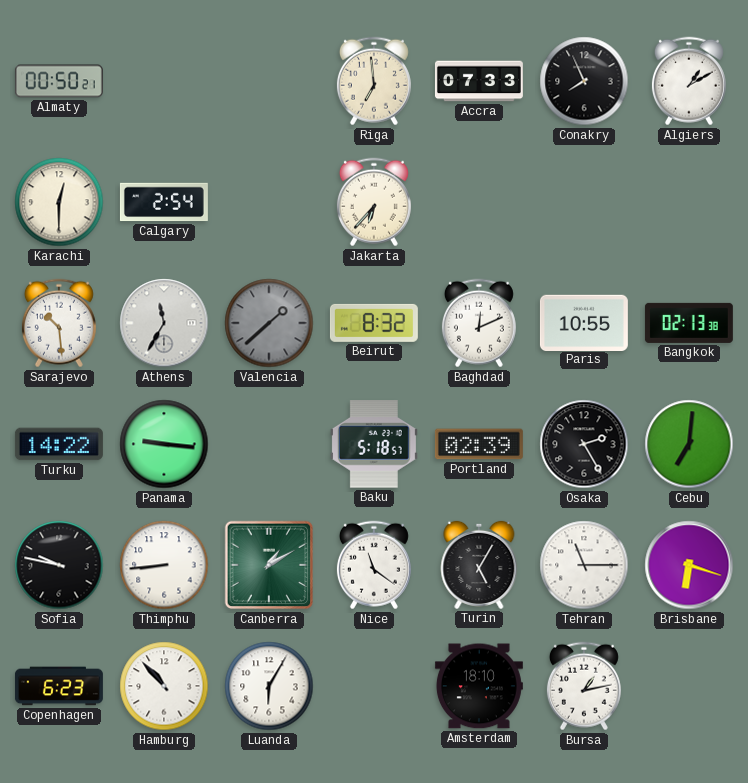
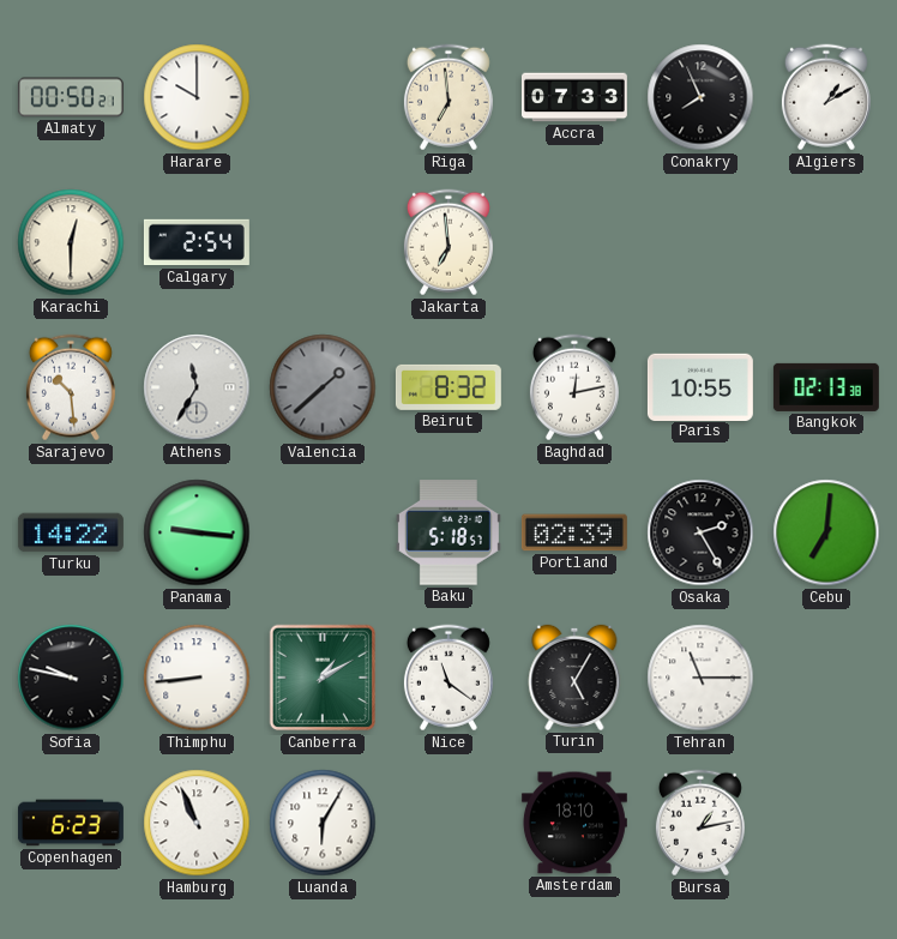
Harare: none -> 10:00
Jakarta: 6:37 -> 6:59
Baghdad: 12:11 -> 12:13
Brisbane: 6:18 -> none
Hamburg: 10:53 -> 10:56
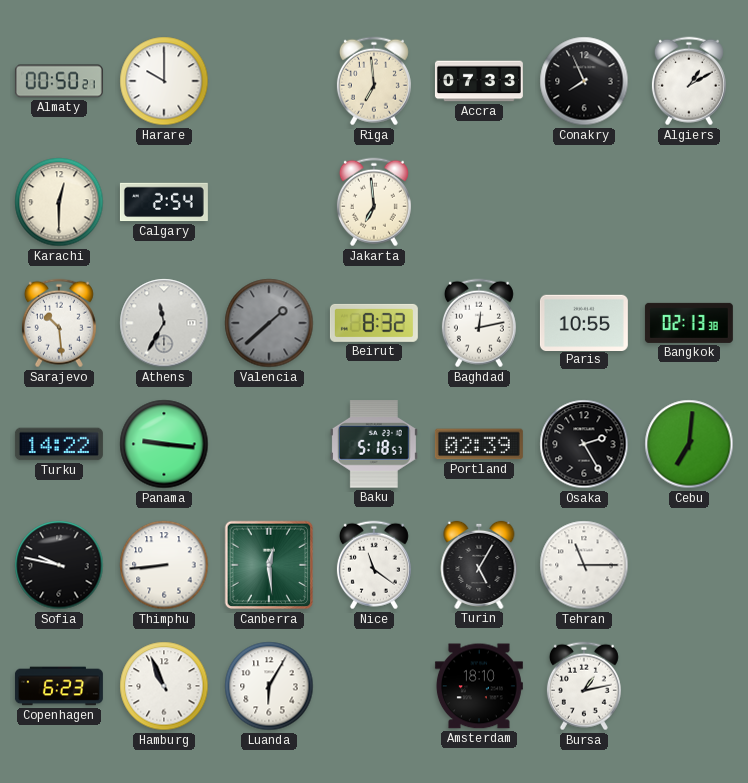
Canberra: 1:10 -> 12:29
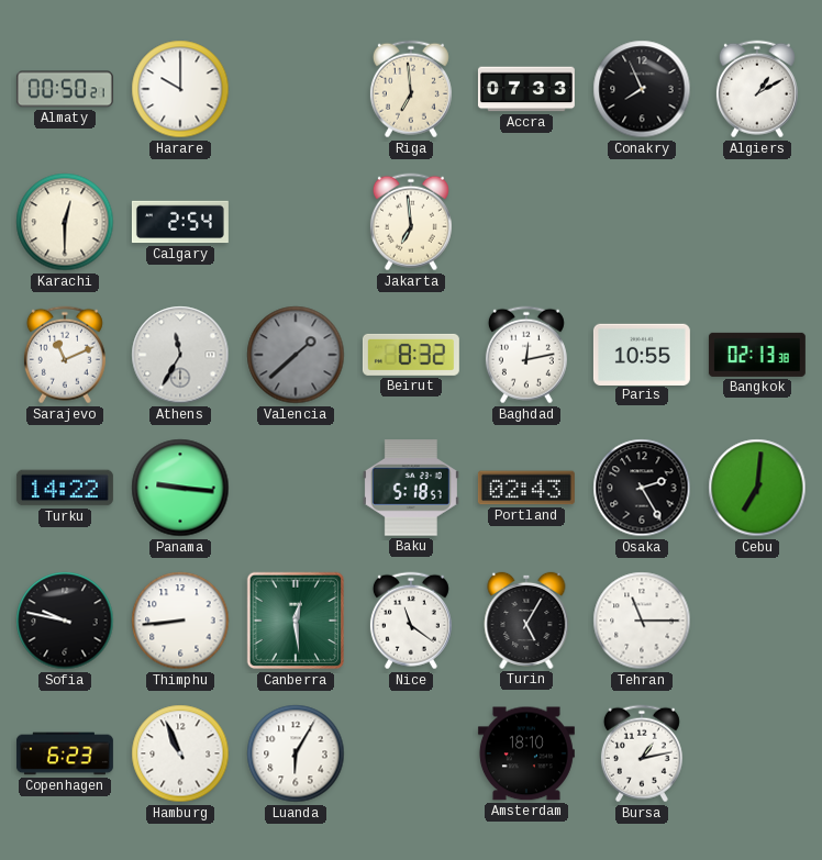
Sarajevo: 10:29 -> 11:11
Portland: 02:39 -> 02:43
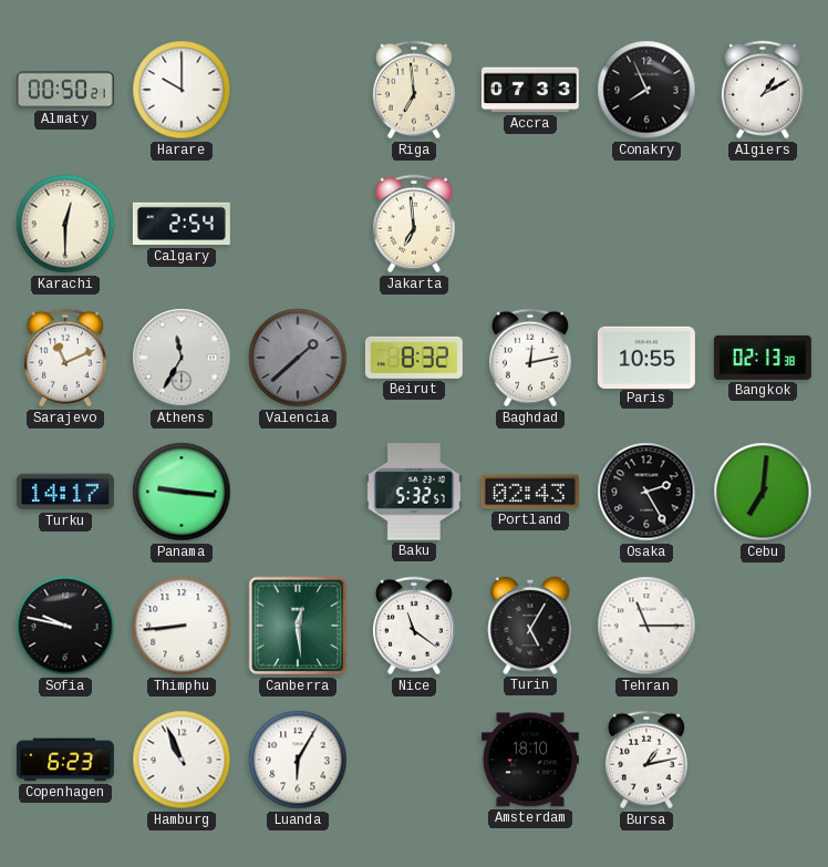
Turku: 14:22 -> 14:17
Baku: 5:18 -> 5:32
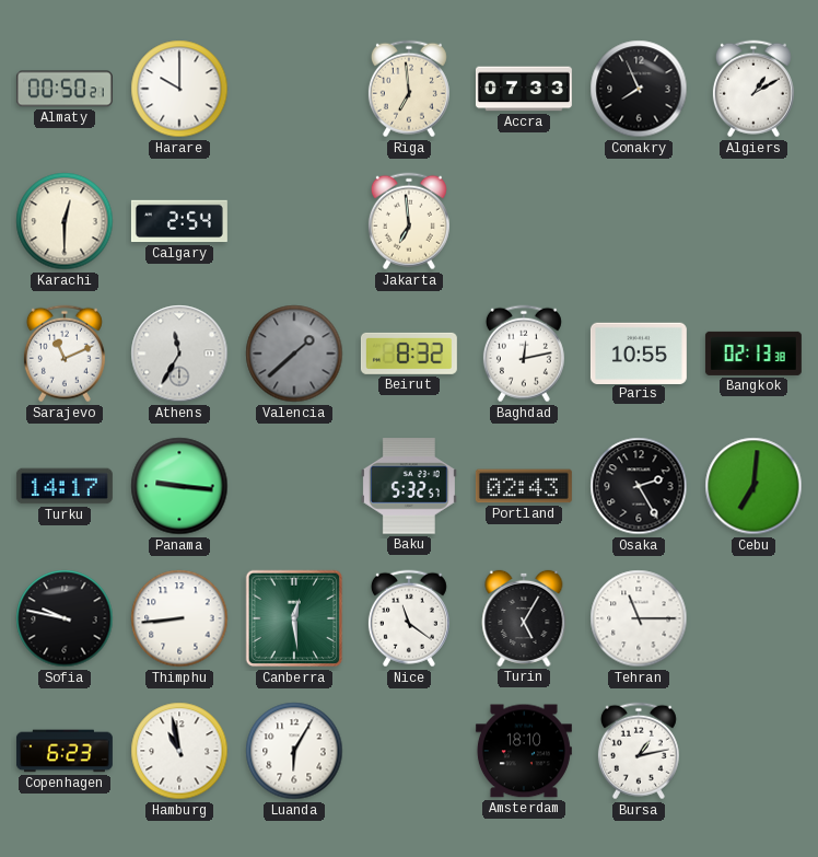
Hamburg: 10:56 -> 10:58
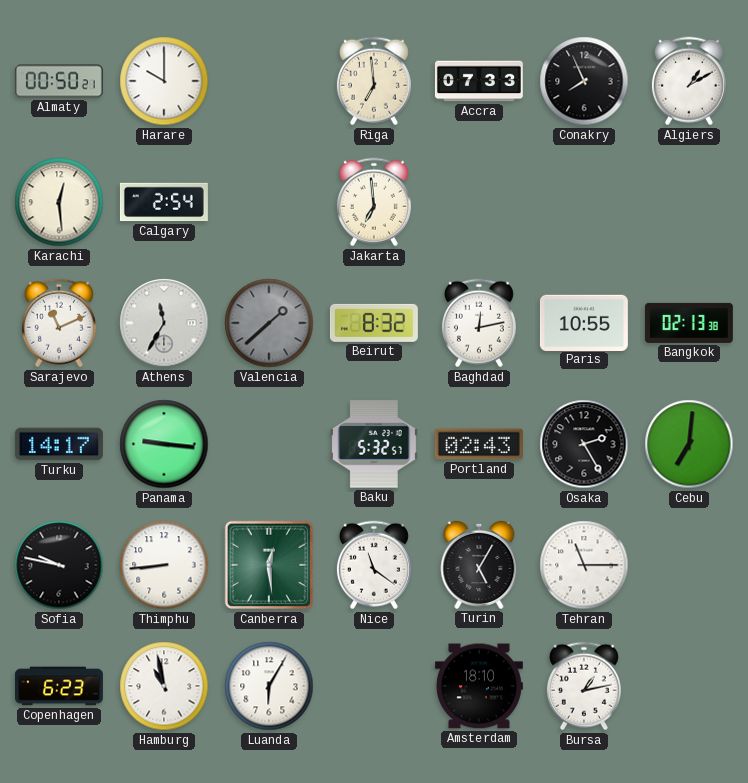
Karachi: 12:30 -> 12:29
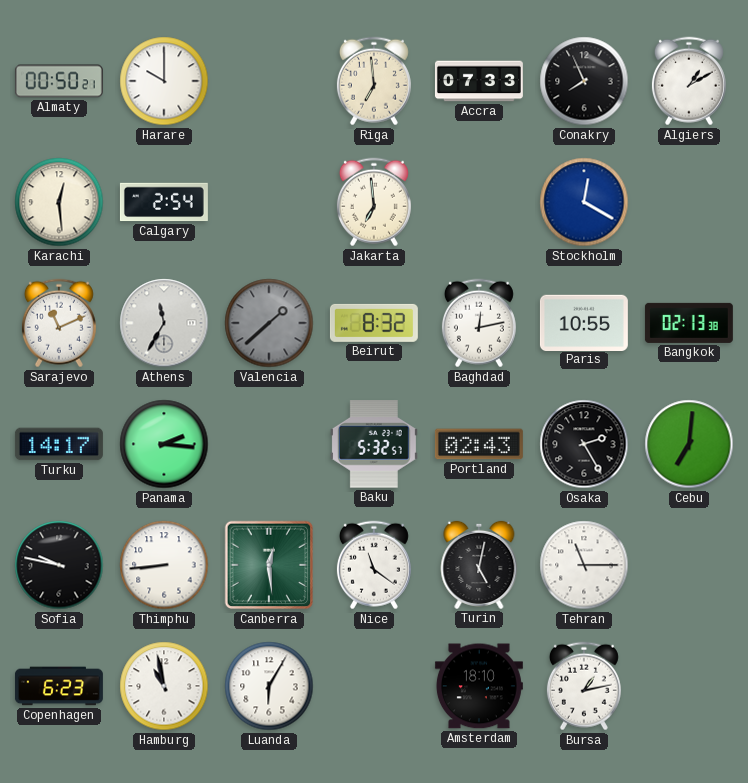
Stockholm: none -> 12:20
Panama: 9:16 -> 2:16
Turin: 5:05 -> 5:02
